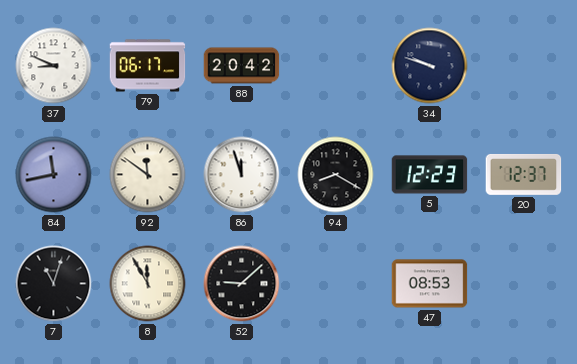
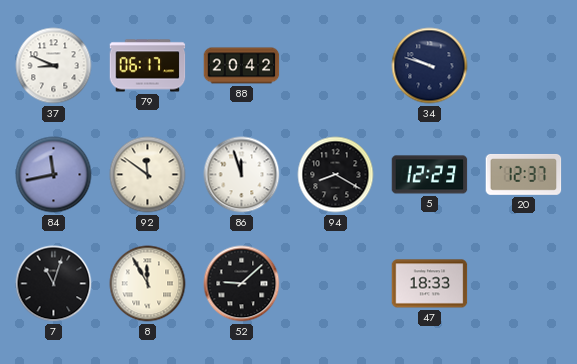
47: 08:53 -> 18:33
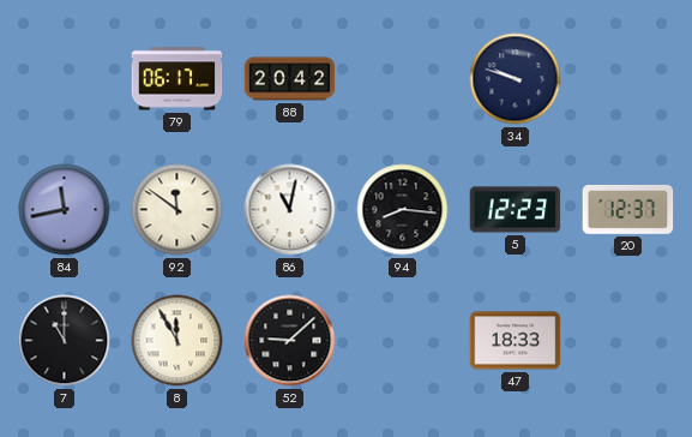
37: 8:49 -> none
86: 11:57 -> 11:02
94: 8:20 -> 8:16
7: 11:03 -> 11:00
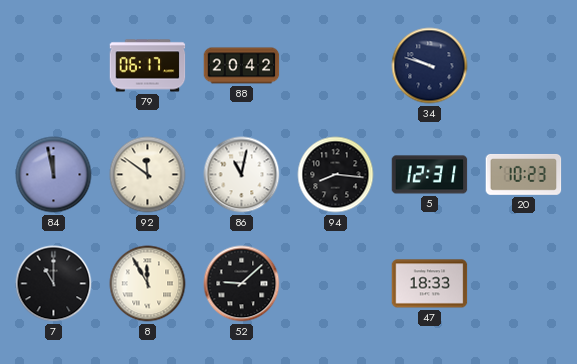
84: 11:43 -> 11:58
5: 12:23 -> 12:31
20: 12:37 -> 10:23
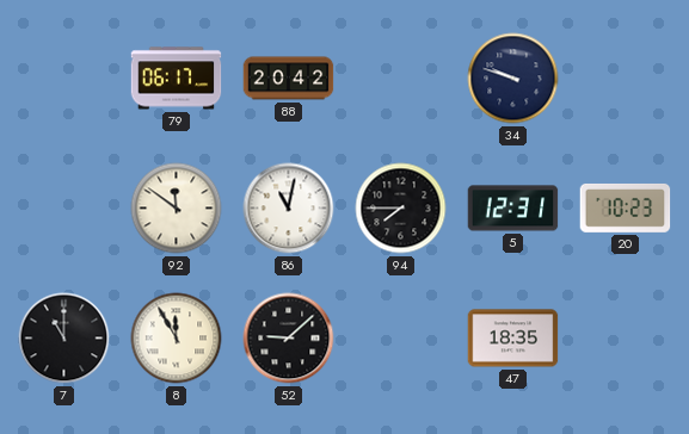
84: 11:58 -> none
94: 8:16 -> 7:45
47: 18:33 -> 18:35
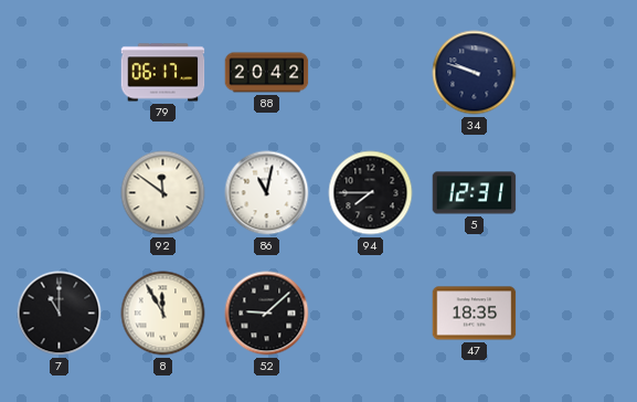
20: 10:23 -> none
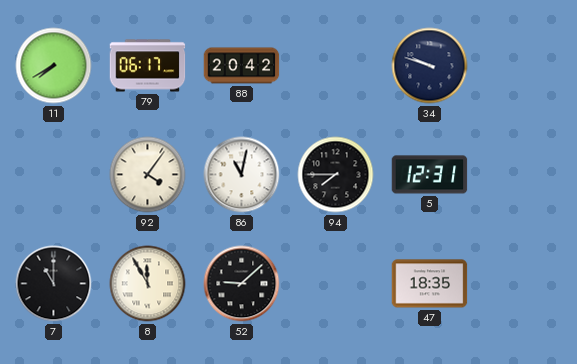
11: none -> 7:40
92: 11:51 -> 4:06
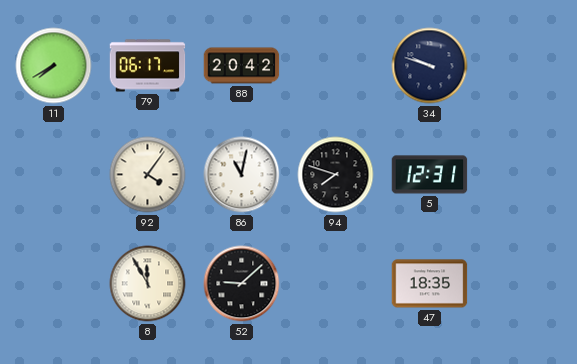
94: 7:45 -> 7:48
7: 11:00 -> none
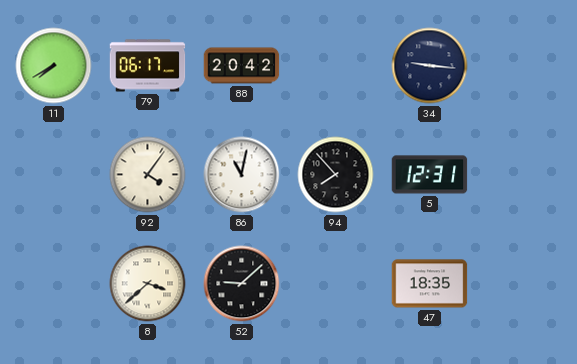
34: 9:48 -> 9:16
94: 7:48 -> 7:53
8: 11:55 -> 3:38
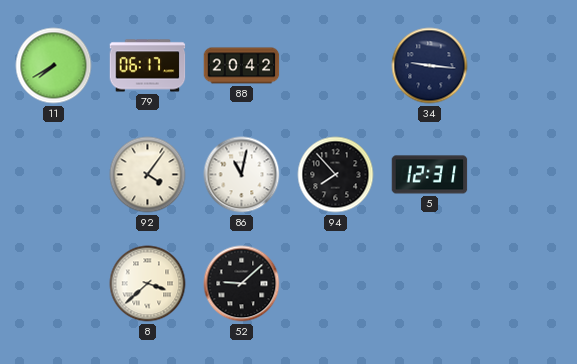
47: 18:35 -> none
